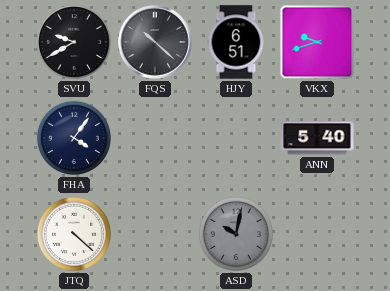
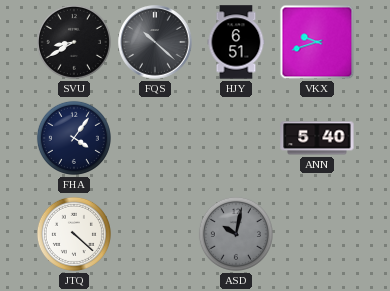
SVU: 9:40 -> 8:40
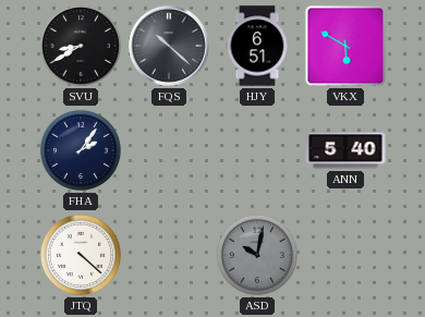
VKX: 9:42 -> 5:50
FHA: 4:06 -> 2:06
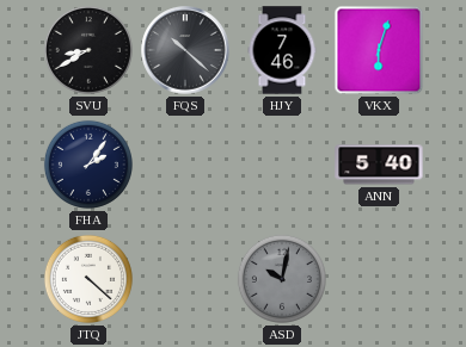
HJY: 6:51 -> 7:46
VKX: 5:50 -> 6:03
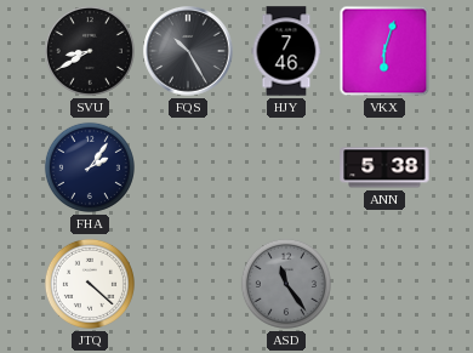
FQS: 10:22 -> 10:25
ANN: 5:40 -> 5:38
ASD: 10:02 -> 11:24
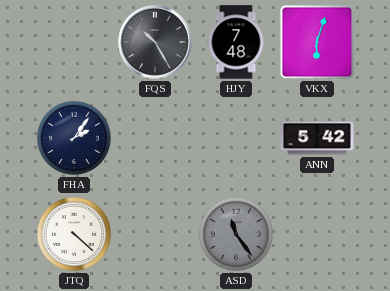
SVU: 8:40 -> none
HJY: 7:46 -> 7:48
ANN: 5:38 -> 5:42
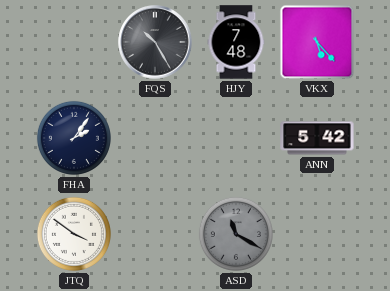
VKX: 6:03 -> 5:23
JTQ: 4:22 -> 3:51
ASD: 11:24 -> 11:20
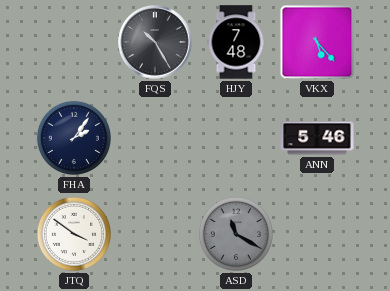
ANN: 5:42 -> 5:46
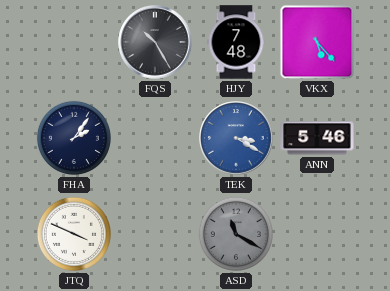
TEK: none -> 3:20
JTQ: 3:51 -> 3:49
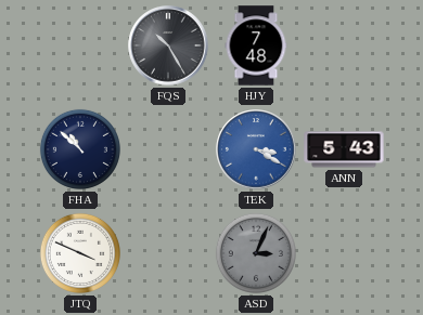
VKX: 5:23 -> none
FHA: 2:06 -> 10:52
ANN: 5:46 -> 5:43
ASD: 11:20 -> 3:04
